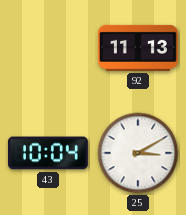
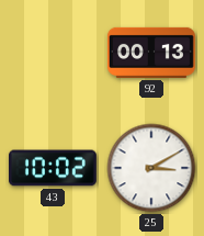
92: 11:13 -> 00:13
43: 10:04 -> 10:02
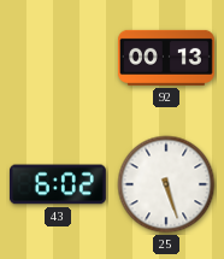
43: 10:02 -> 6:02
25: 3:10 -> 5:27
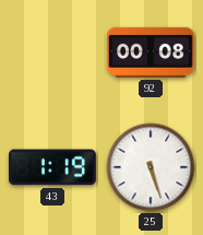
92: 00:13 -> 00:08
43: 6:02 -> 1:19
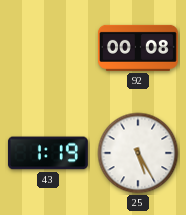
25: 5:27 -> 5:25
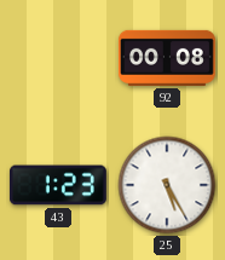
43: 1:19 -> 1:23
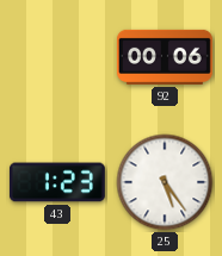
92: 00:08 -> 00:06
25: 5:25 -> 5:24
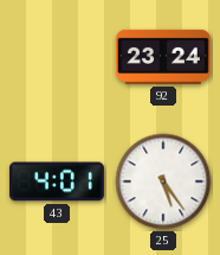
92: 00:06 -> 23:24
43: 1:23 -> 4:01
